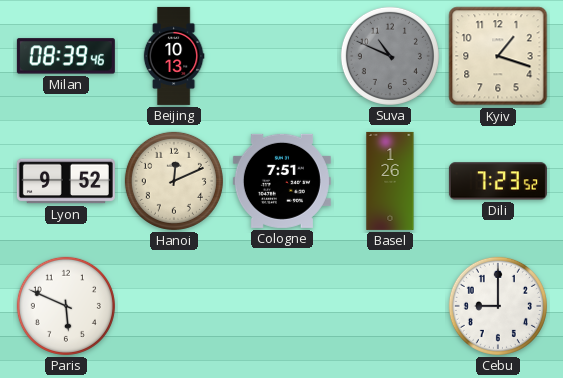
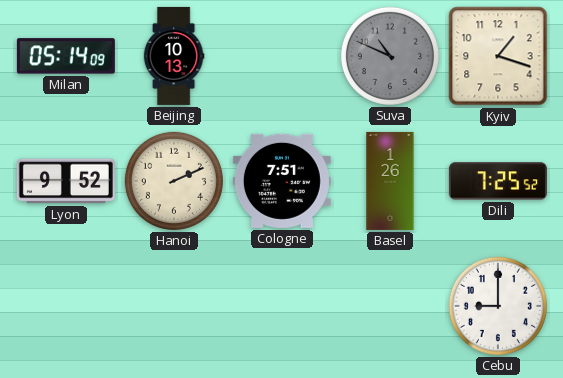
Milan: 08:39 -> 05:14
Hanoi: 12:11 -> 2:11
Dili: 7:23 -> 7:25
Paris: 5:49 -> none
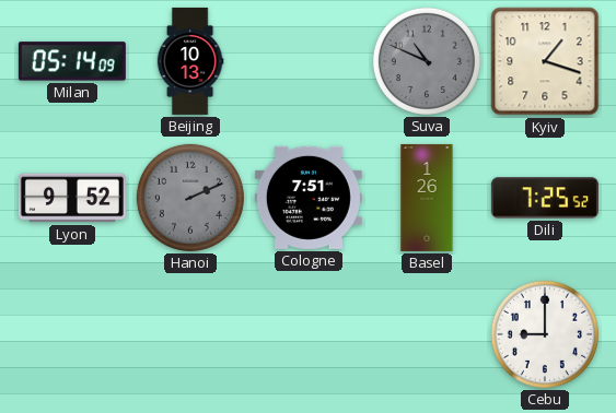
Hanoi dial: cream -> grey
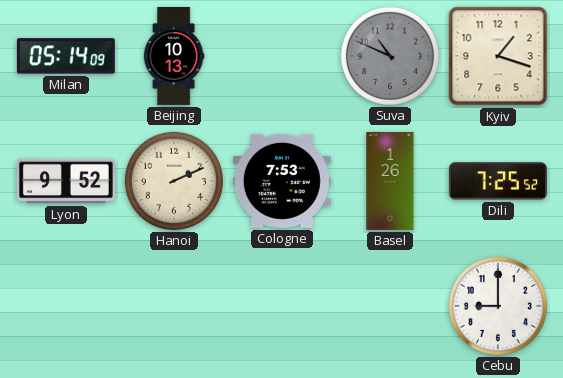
Hanoi dial: grey -> cream
Cologne: 7:51 -> 7:53
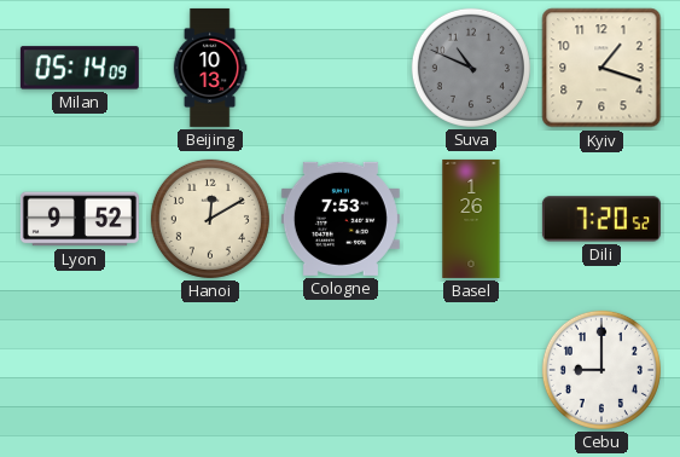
Hanoi: 2:11 -> 12:10
Dili: 7:25 -> 7:20
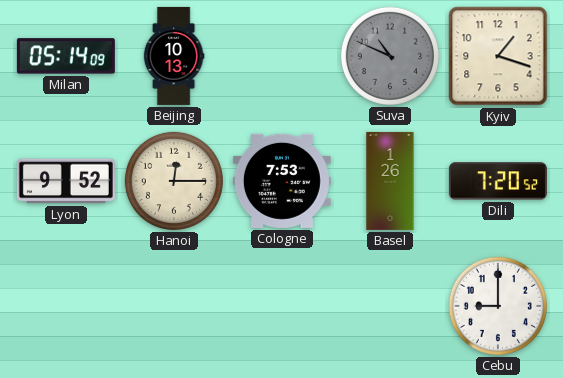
Hanoi: 12:10 -> 12:15
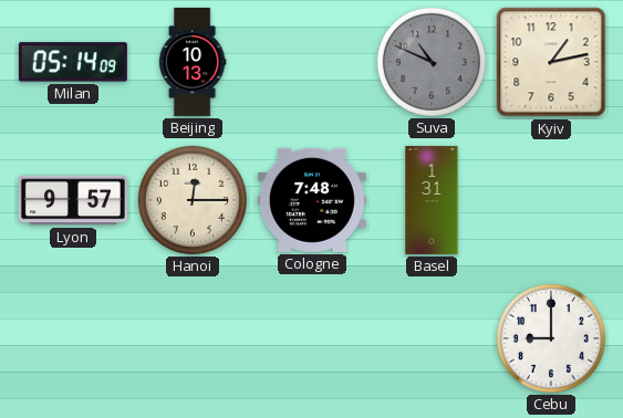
Kyiv: 1:18 -> 1:13
Lyon: 9:52 -> 9:57
Cologne: 7:53 -> 7:48
Basel: 1:26 -> 1:31
Dili: 7:20 -> none
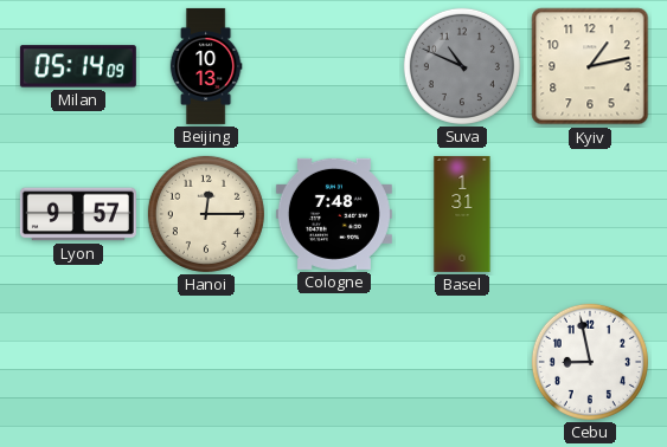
Cebu: 9:00 -> 8:58
